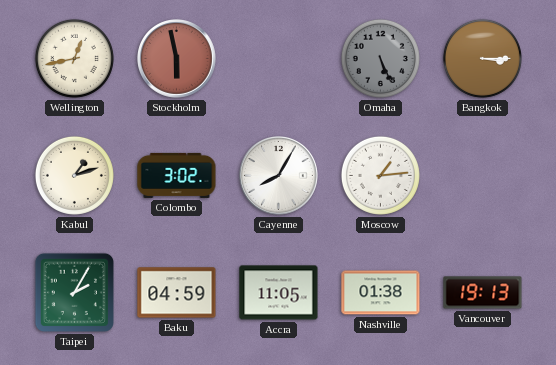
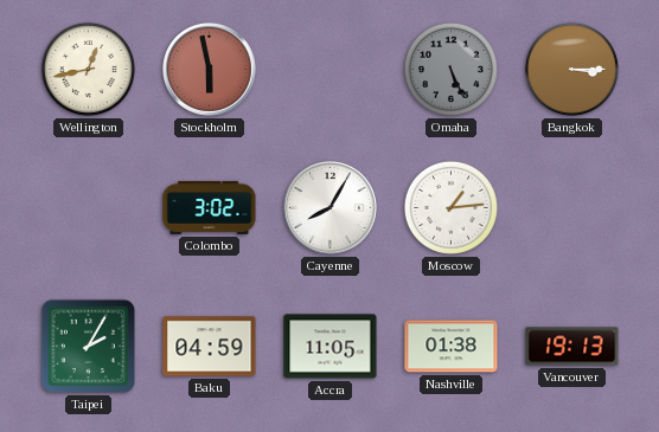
Kabul: 1:12 -> none
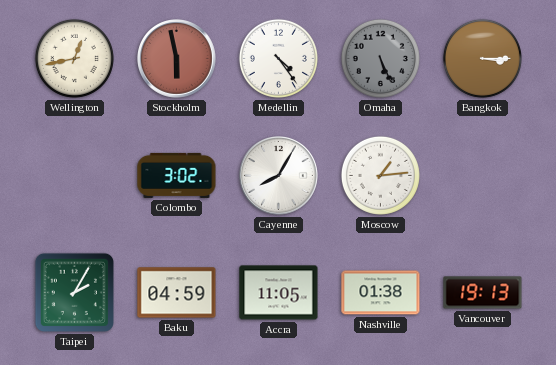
Medellin: none -> 4:24
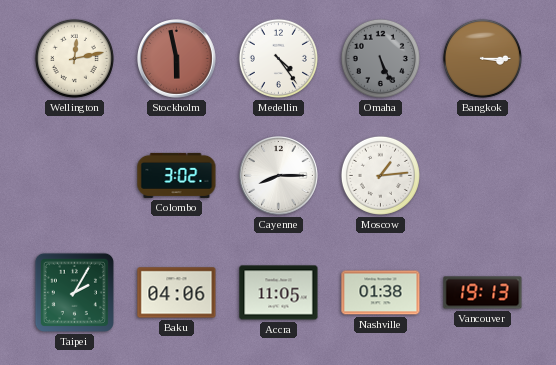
Wellington: 12:43 -> 12:13
Cayenne: 8:05 -> 8:15
Baku: 04:59 -> 04:06
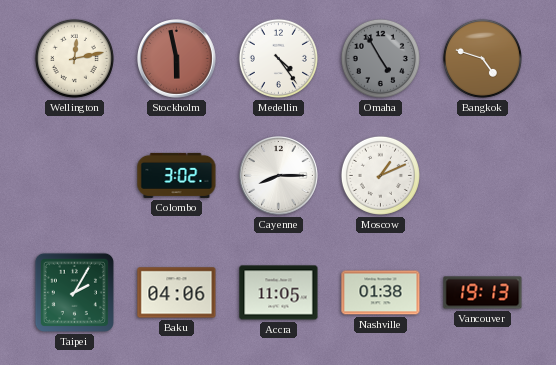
Omaha: 5:26 -> 4:55
Bangkok: 3:15 -> 4:48
Moscow: 1:14 -> 1:11
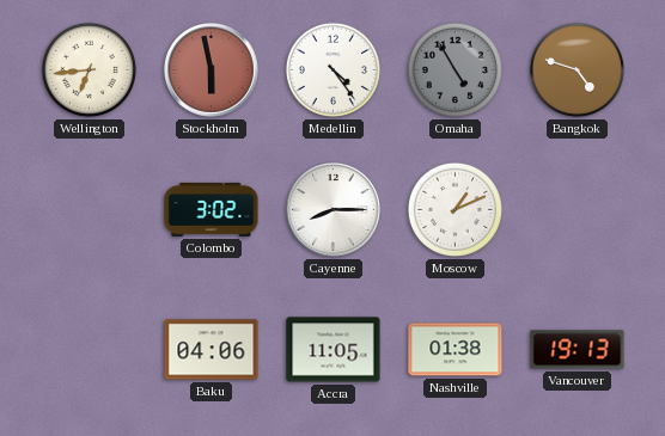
Wellington: 12:13 -> 6:44
Taipei: 2:05 -> none
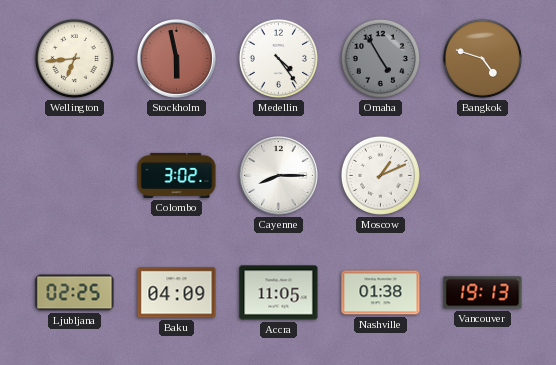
Ljubljana: none -> 02:25
Baku: 04:06 -> 04:09
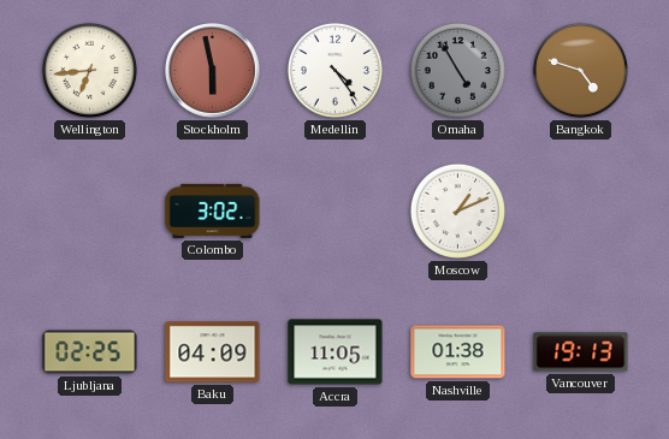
Cayenne: 8:15 -> none
